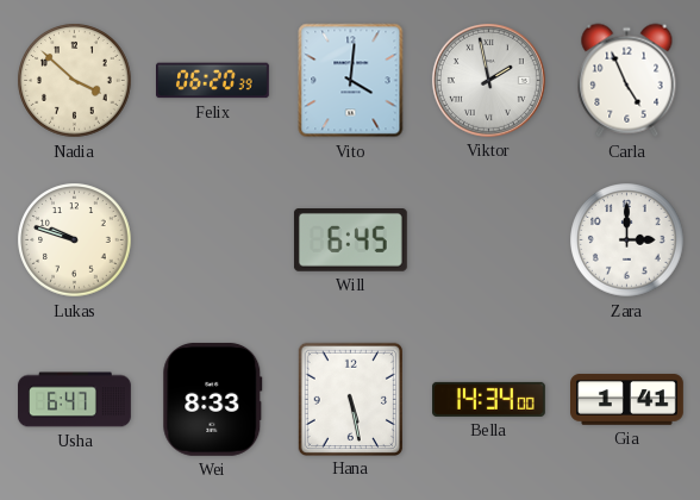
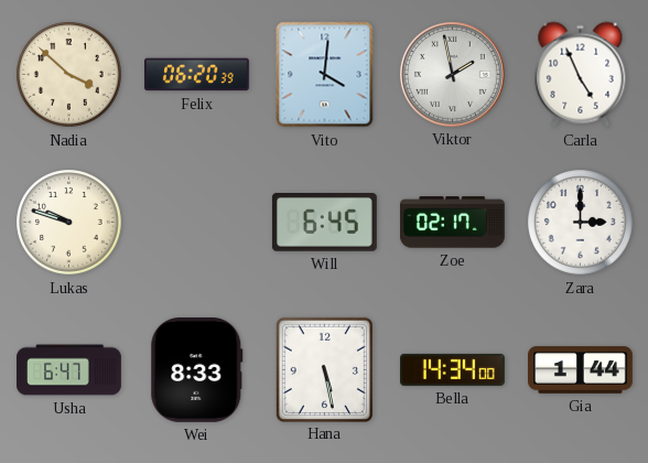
Zoe: none -> 02:17
Gia: 1:41 -> 1:44
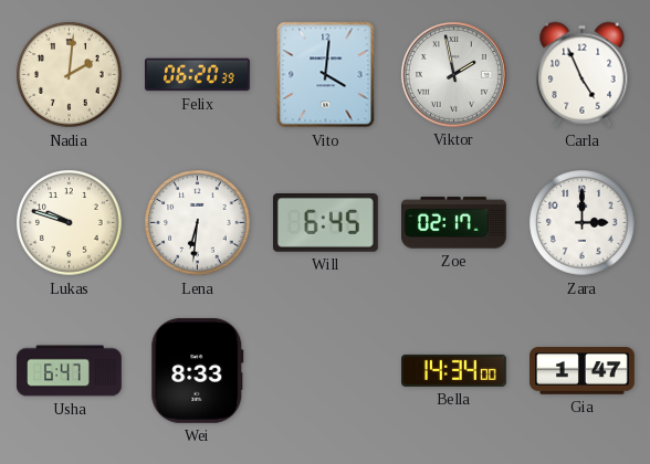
Nadia: 3:52 -> 2:01
Lena: none -> 6:31
Hana: 5:28 -> none
Gia: 1:44 -> 1:47
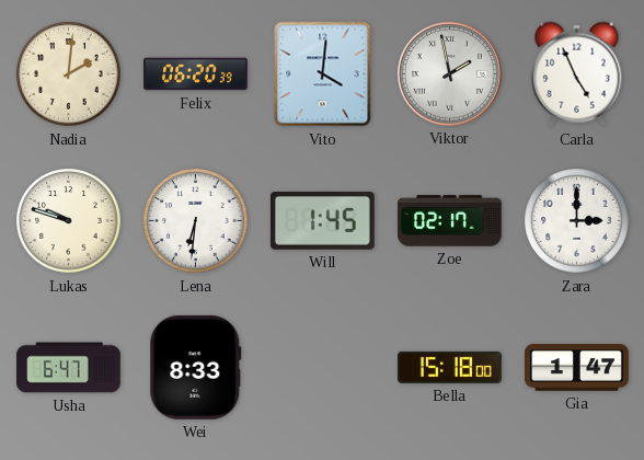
Will: 6:45 -> 1:45
Bella: 14:34 -> 15:18
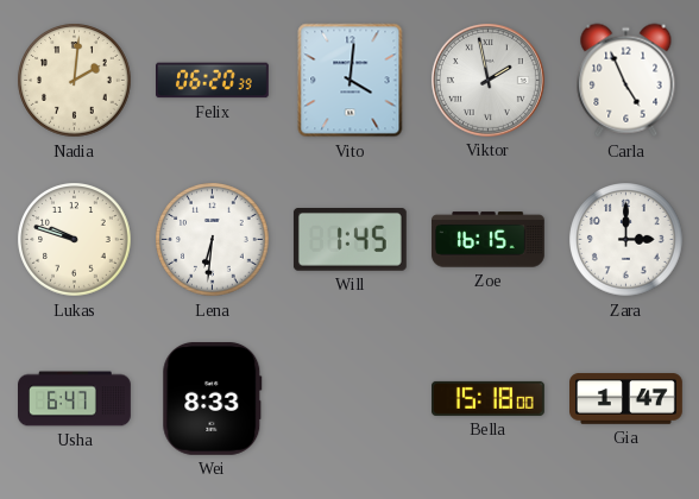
Zoe: 02:17 -> 16:15
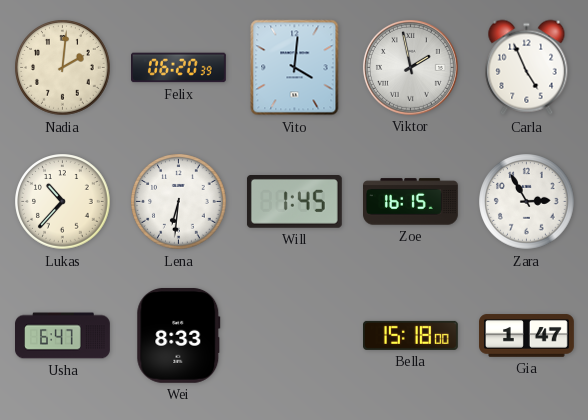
Lukas: 9:48 -> 10:37
Zara: 3:00 -> 2:55
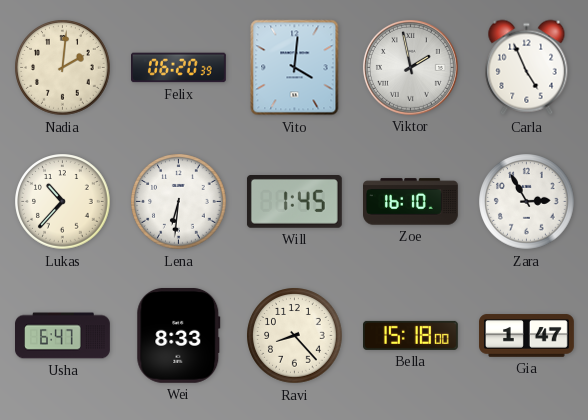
Zoe: 16:15 -> 16:10
Ravi: none -> 8:23
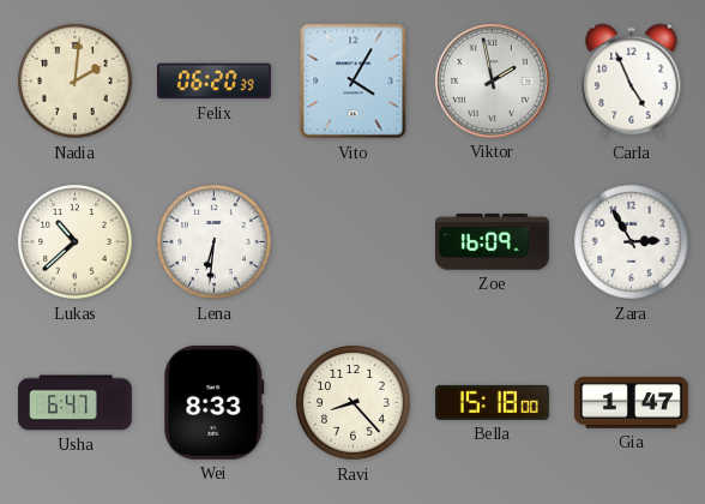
Vito: 4:01 -> 4:05
Lukas: 10:37 -> 10:38
Will: 1:45 -> none
Zoe: 16:10 -> 16:09
